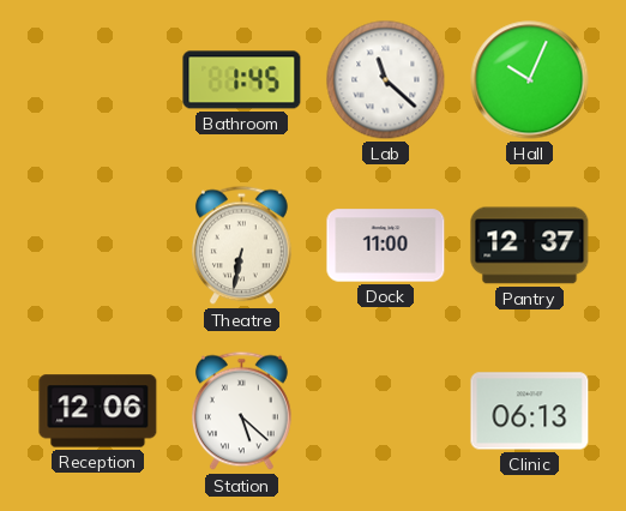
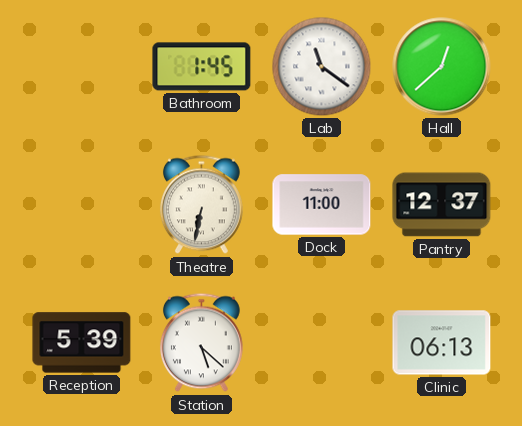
Lab: 11:22 -> 11:21
Hall: 10:04 -> 12:38
Reception: 12:06 -> 5:39
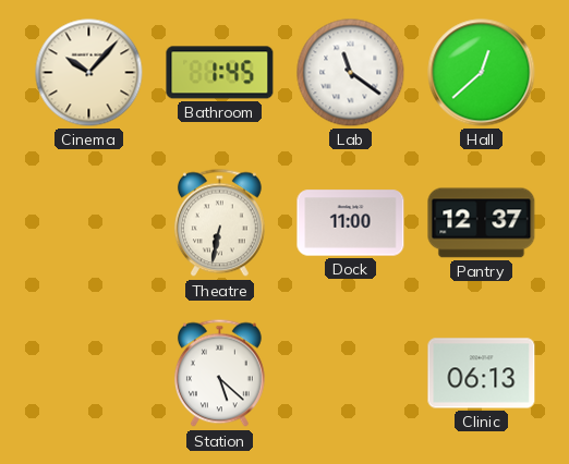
Cinema: none -> 10:07
Reception: 5:39 -> none
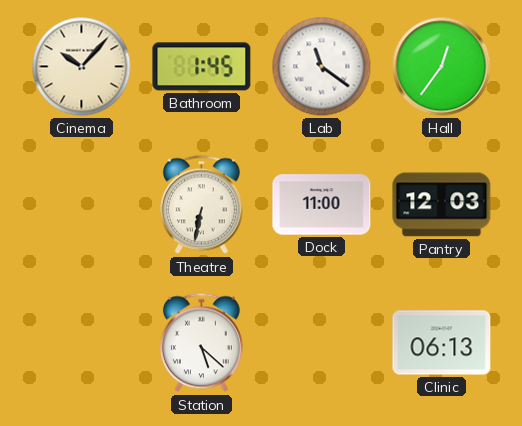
Hall: 12:38 -> 12:36
Pantry: 12:37 -> 12:03
